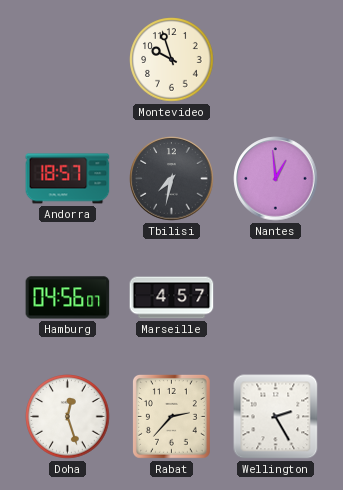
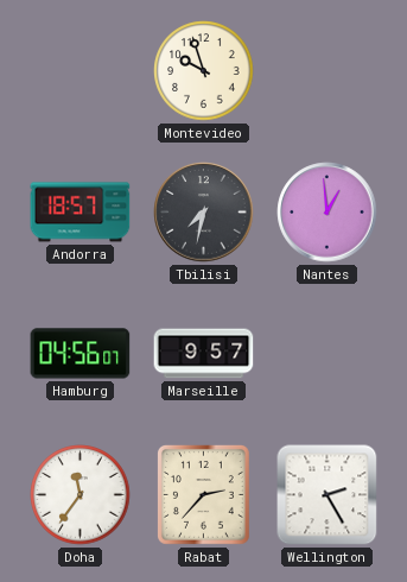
Marseille: 4:57 -> 9:57
Doha: 12:27 -> 11:36
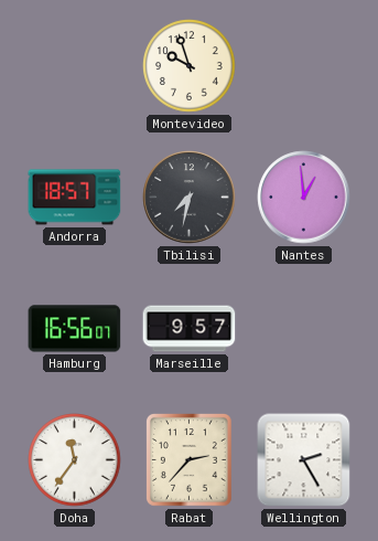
Hamburg: 04:56 -> 16:56
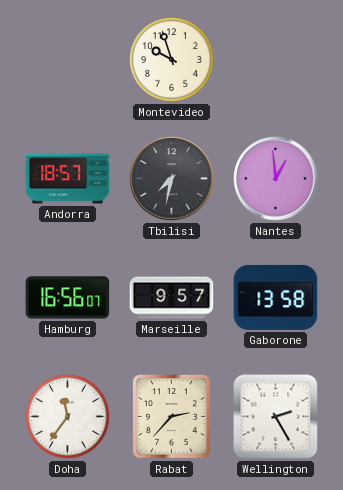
Gaborone: none -> 13:58
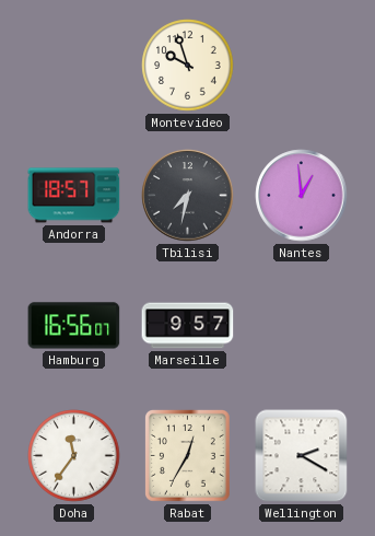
Gaborone: 13:58 -> none
Rabat: 2:37 -> 12:35
Wellington: 2:25 -> 2:20
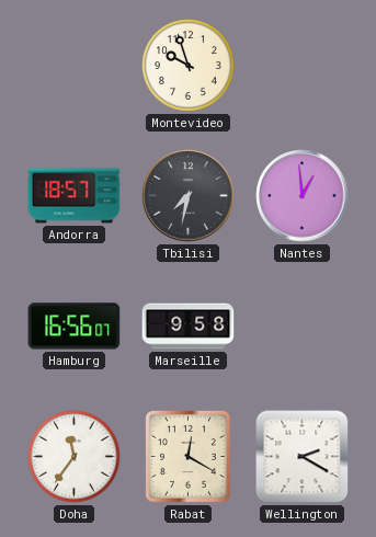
Marseille: 9:57 -> 9:58
Rabat: 12:35 -> 12:20
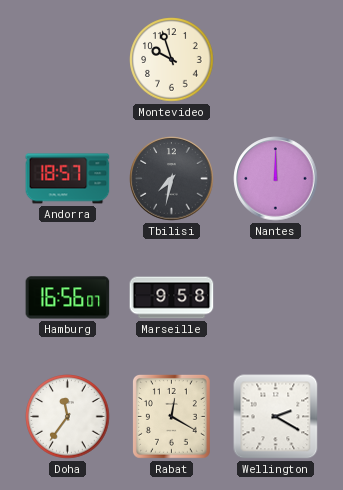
Nantes: 12:59 -> 12:00
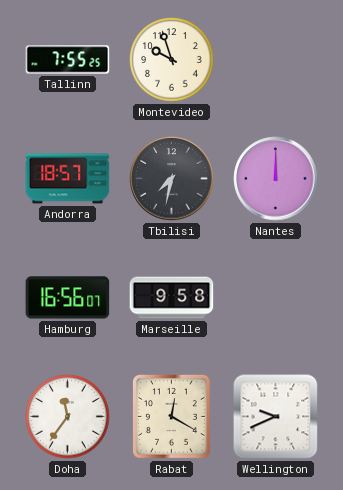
Tallinn: none -> 7:55
Wellington: 2:20 -> 9:41
